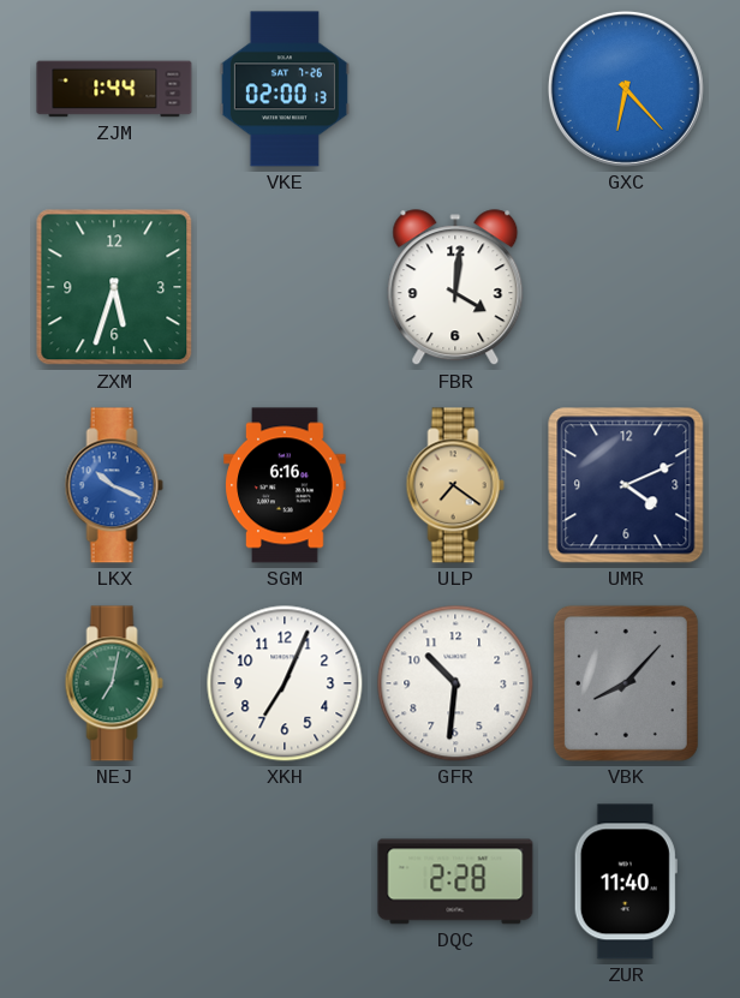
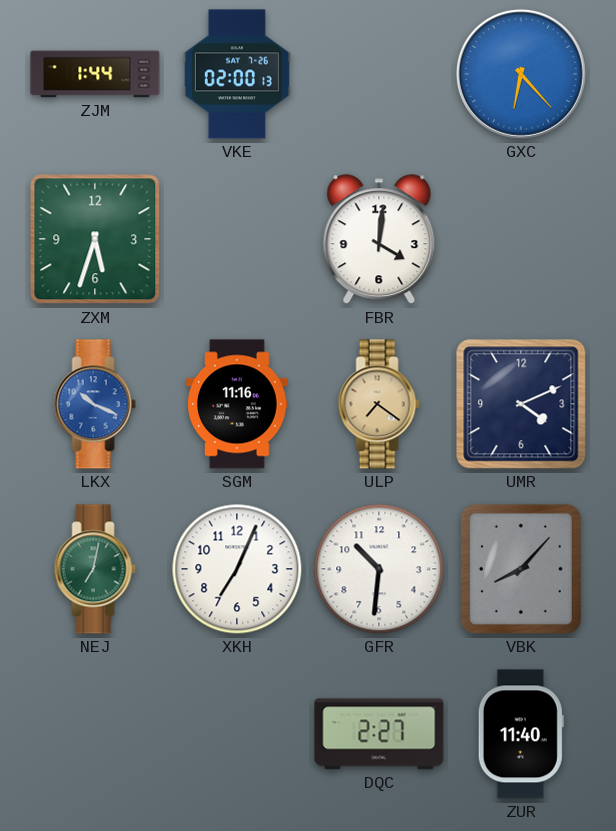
SGM: 6:16 -> 11:16
DQC: 2:28 -> 2:27
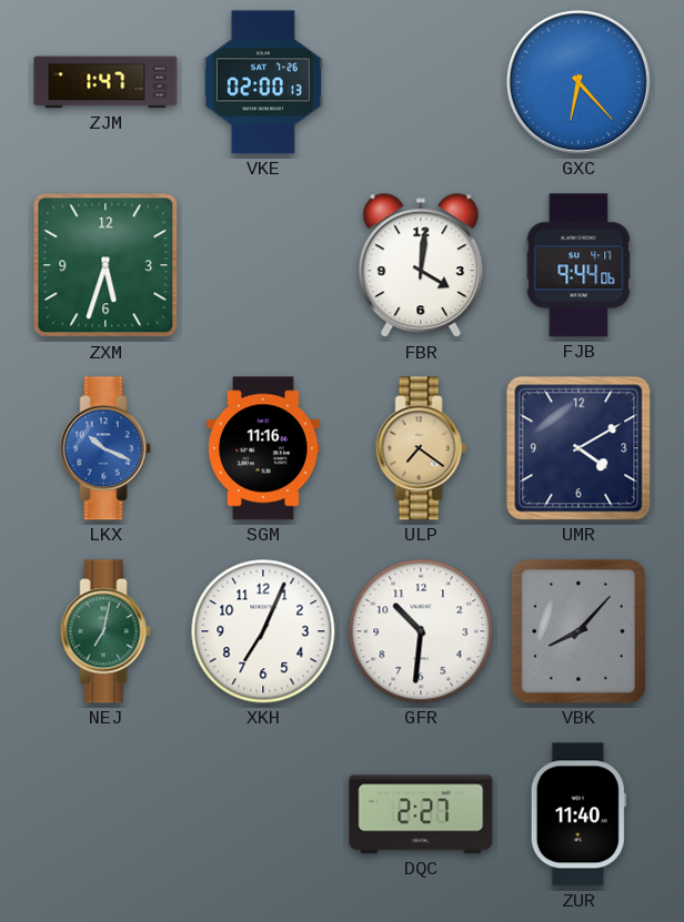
ZJM: 1:44 -> 1:47
FJB: none -> 9:44
UMR: 4:11 -> 4:10
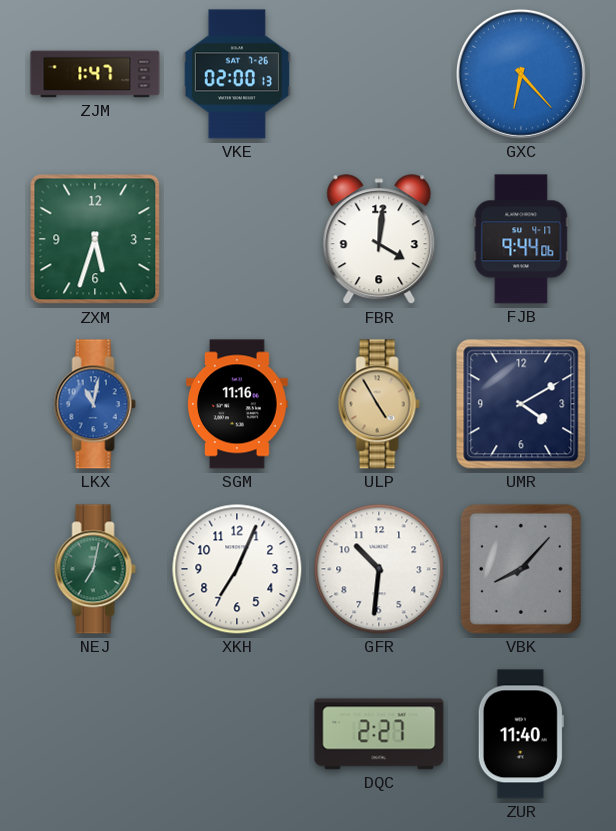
LKX: 10:19 -> 11:02
ULP: 7:21 -> 4:55
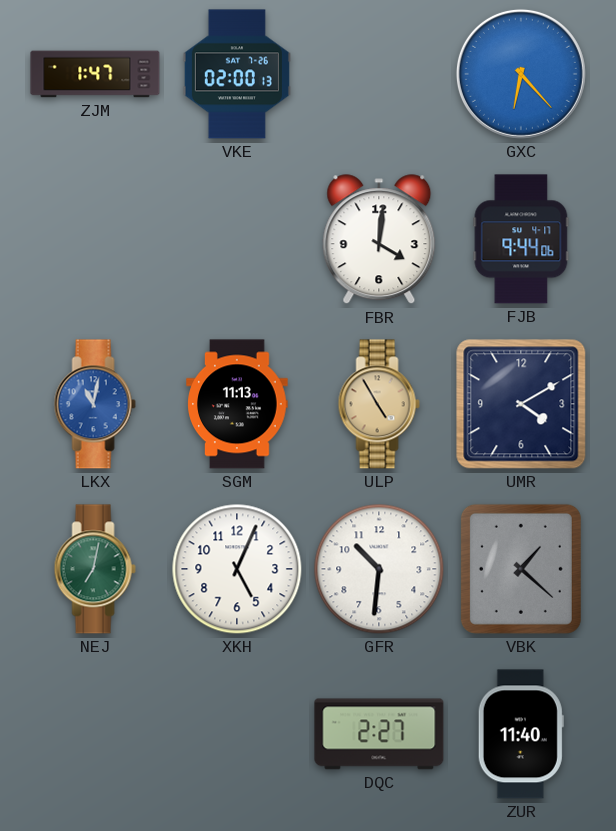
ZXM: 5:33 -> none
SGM: 11:16 -> 11:13
XKH: 7:04 -> 5:04
VBK: 8:07 -> 1:22
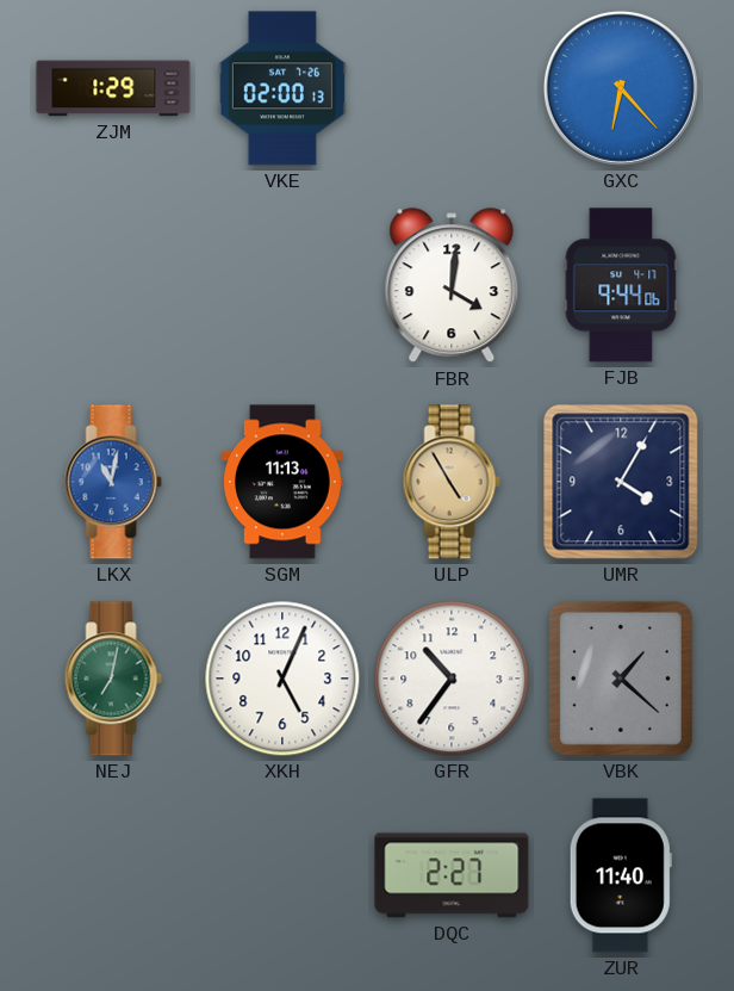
ZJM: 1:47 -> 1:29
UMR: 4:10 -> 4:05
GFR: 10:31 -> 10:36
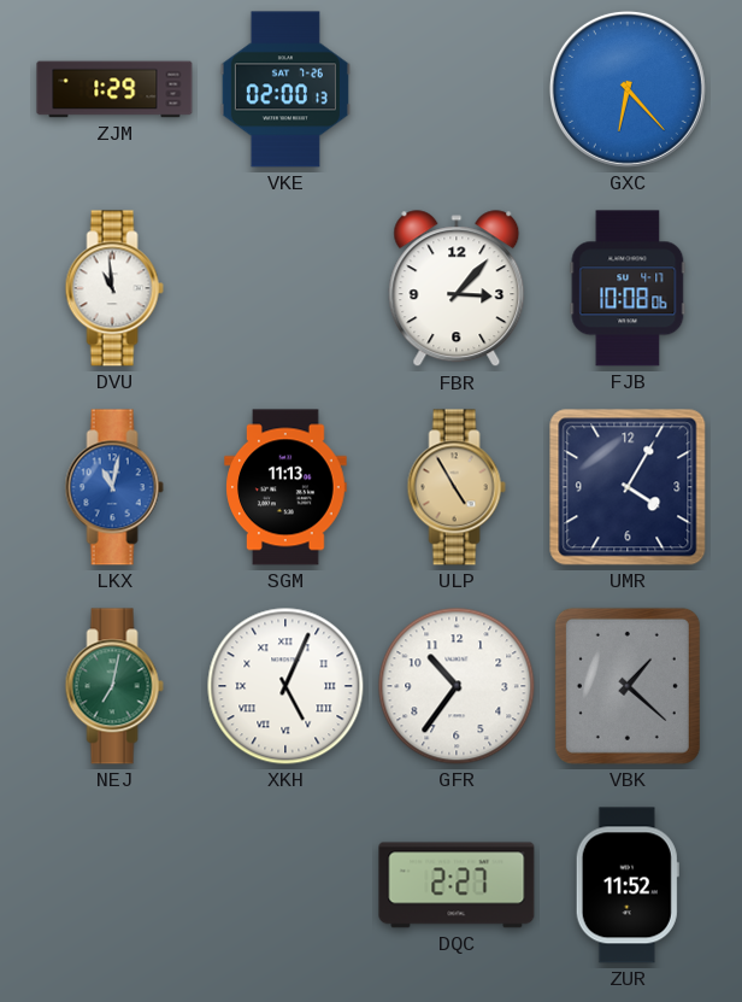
DVU: none -> 10:59
FBR: 4:01 -> 3:07
FJB: 9:44 -> 10:08
XKH numerals: Arabic -> Roman
ZUR: 11:40 -> 11:52
